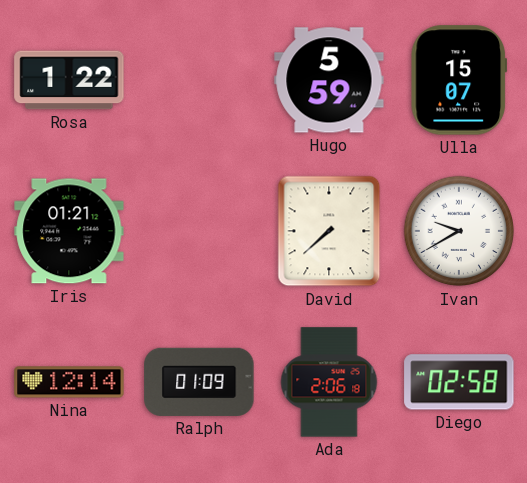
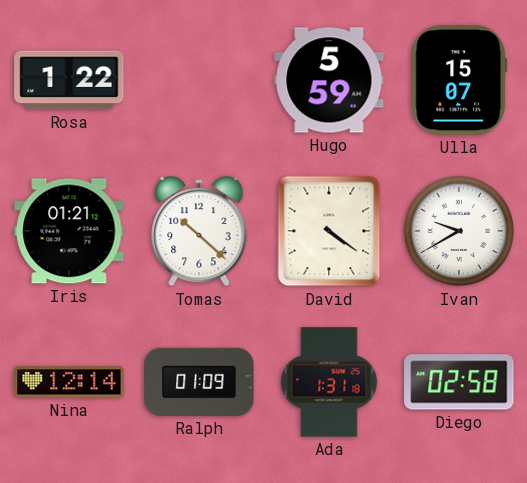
Tomas: none -> 10:22
David: 7:38 -> 4:21
Ada: 2:06 -> 1:31
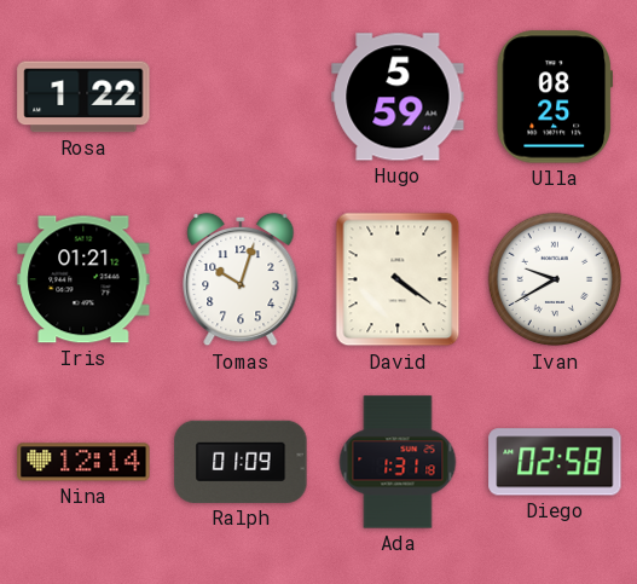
Ulla: 15:07 -> 08:25
Tomas: 10:22 -> 10:03
